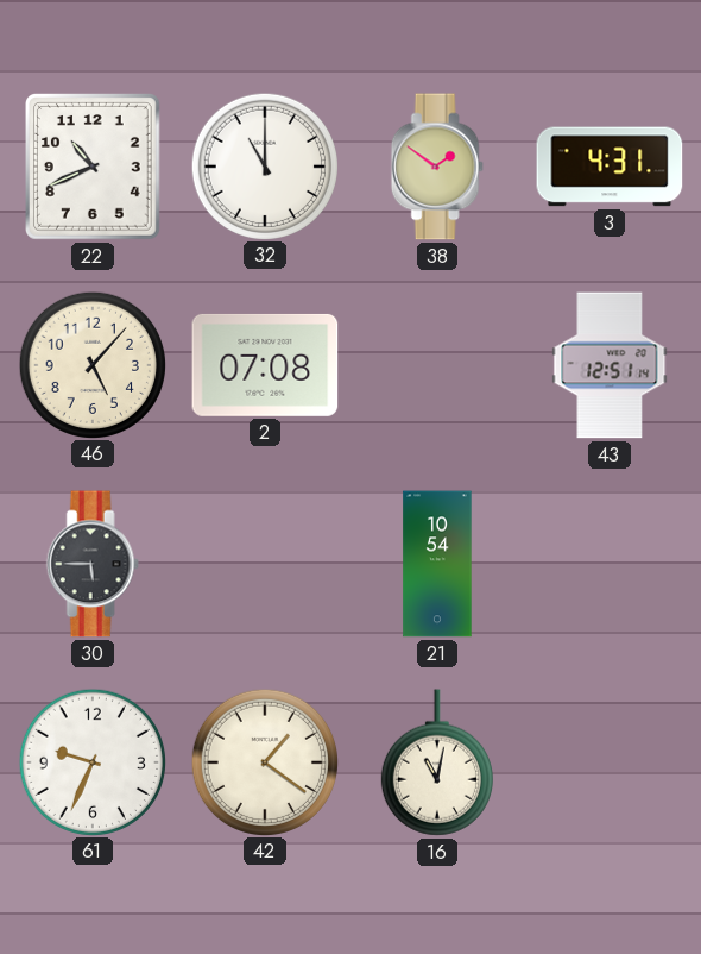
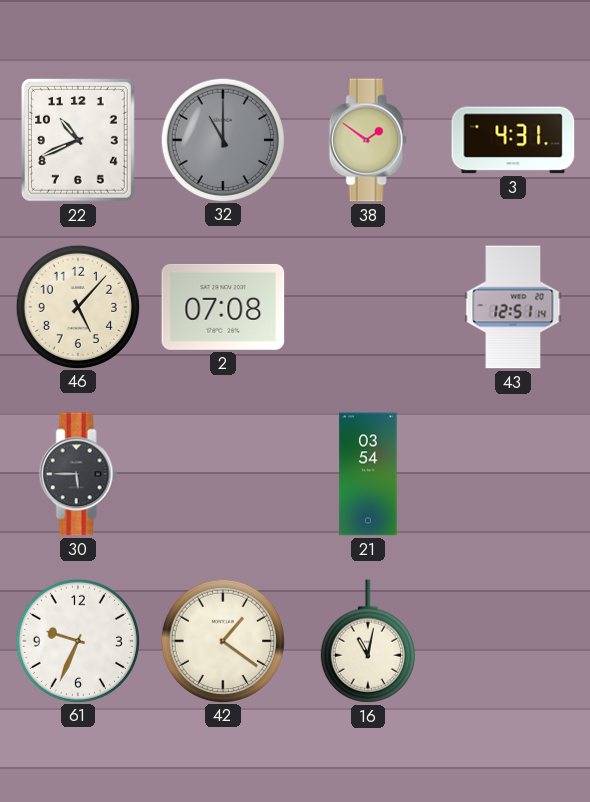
32 dial: white -> grey
21: 10:54 -> 03:54
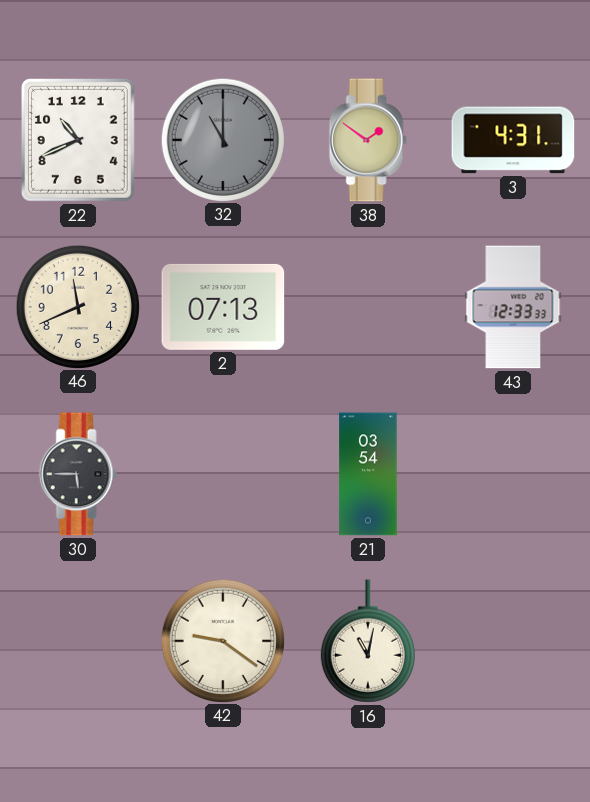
46: 5:07 -> 11:41
2: 07:08 -> 07:13
43: 12:51 -> 12:33
61: 9:34 -> none
42: 1:21 -> 9:21
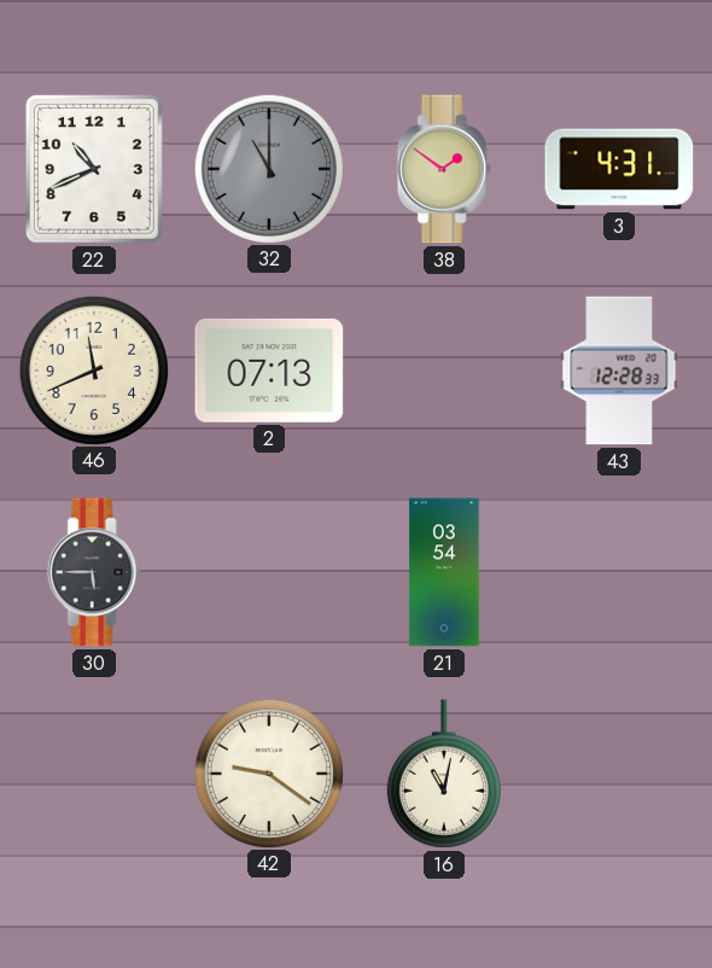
43: 12:33 -> 12:28
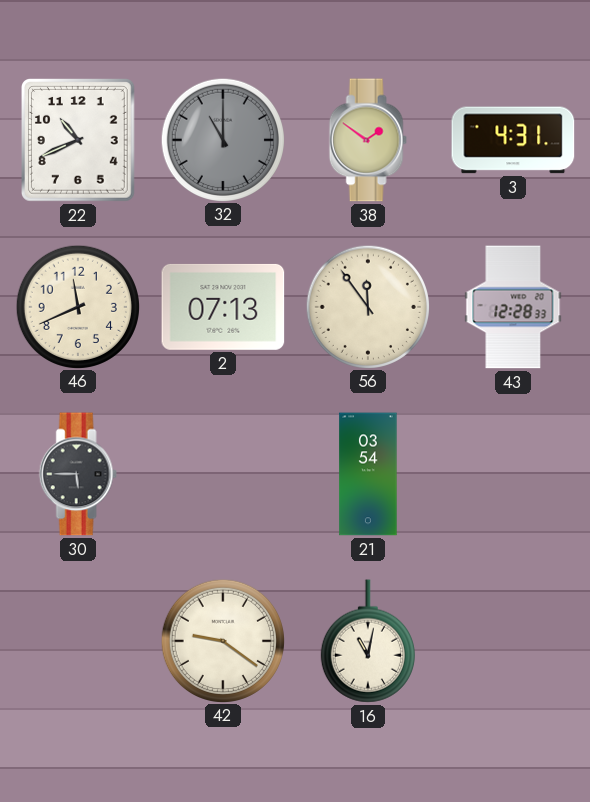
56: none -> 11:54
